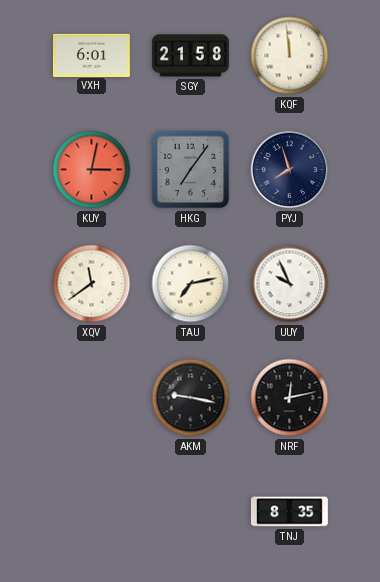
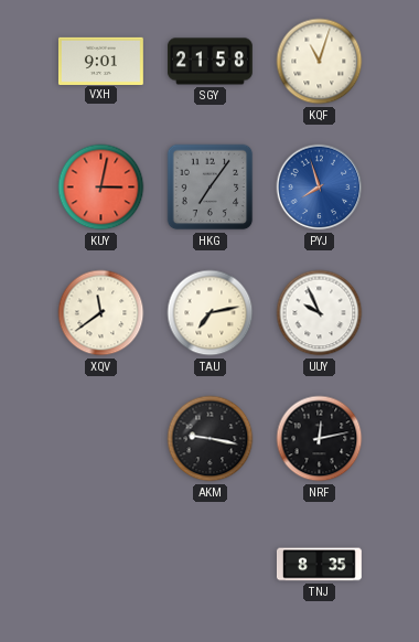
VXH: 6:01 -> 9:01
KQF: 11:59 -> 11:03
PYJ dial: navy -> blue
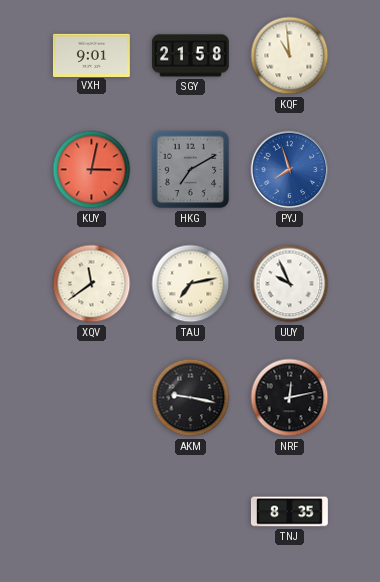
KQF: 11:03 -> 10:59
HKG: 7:06 -> 7:10
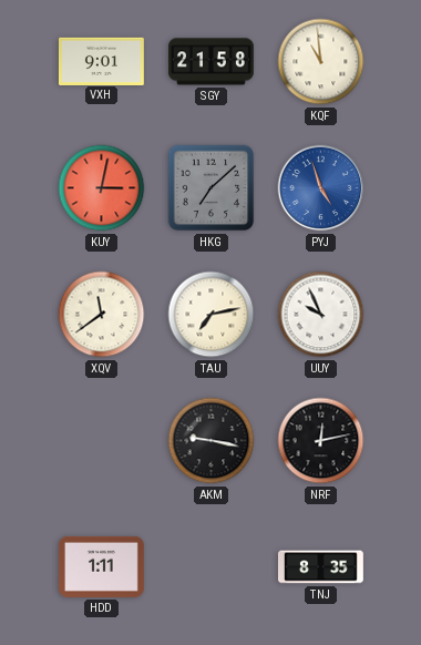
HKG: 7:10 -> 7:08
PYJ: 7:57 -> 4:57
HDD: none -> 1:11
